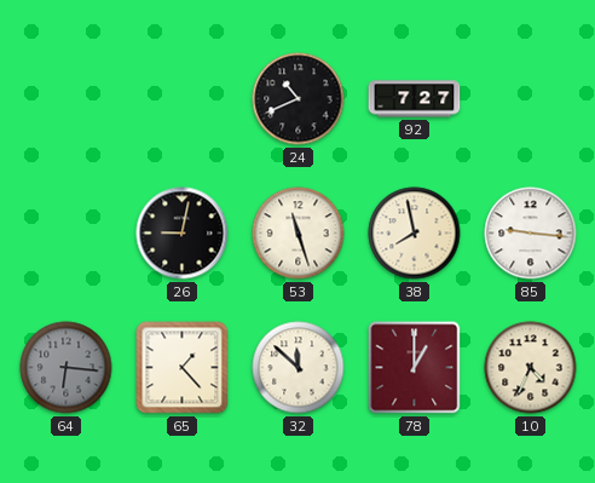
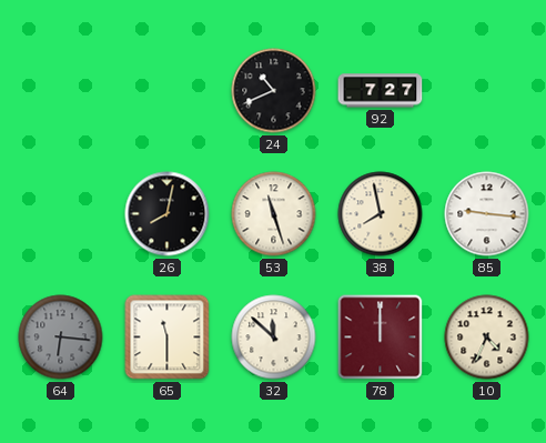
26: 9:02 -> 8:02
65: 1:23 -> 11:30
78: 1:00 -> 12:00
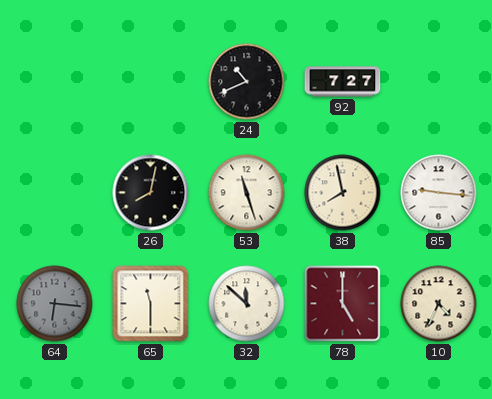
78: 12:00 -> 5:00
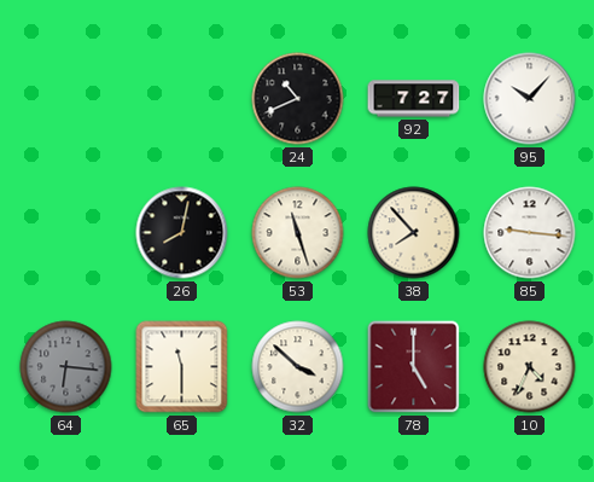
95: none -> 10:07
38: 7:58 -> 7:53
32: 11:52 -> 3:52
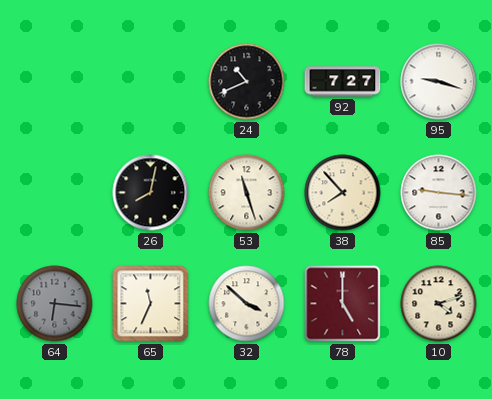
95: 10:07 -> 9:18
65: 11:30 -> 11:34
10: 4:34 -> 4:12
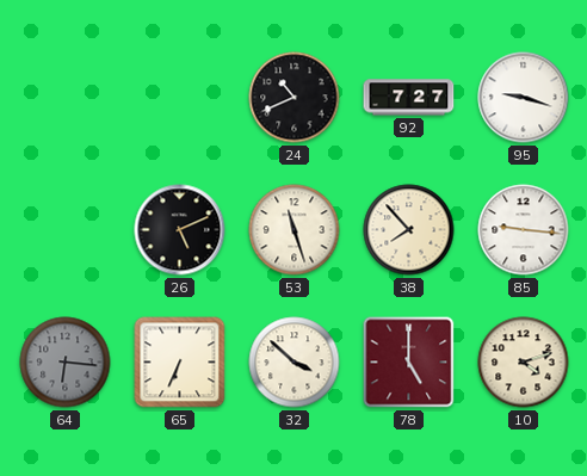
26: 8:02 -> 5:11
65: 11:34 -> 6:34
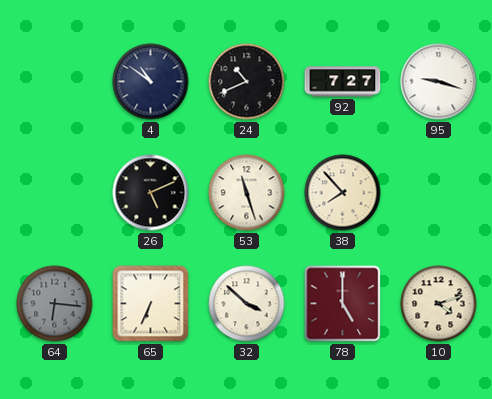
4: none -> 10:51
85: 9:16 -> none
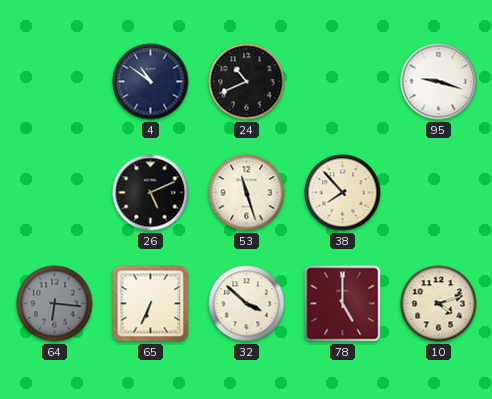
92: 7:27 -> none
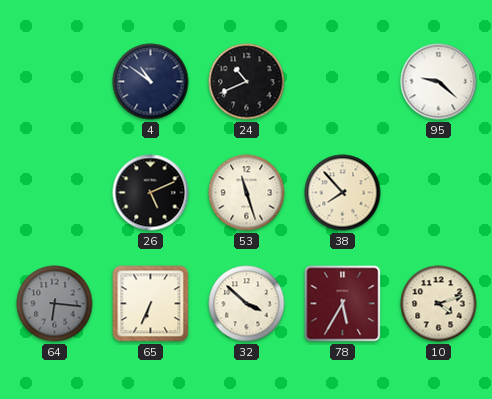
95: 9:18 -> 9:22
78: 5:00 -> 5:35
